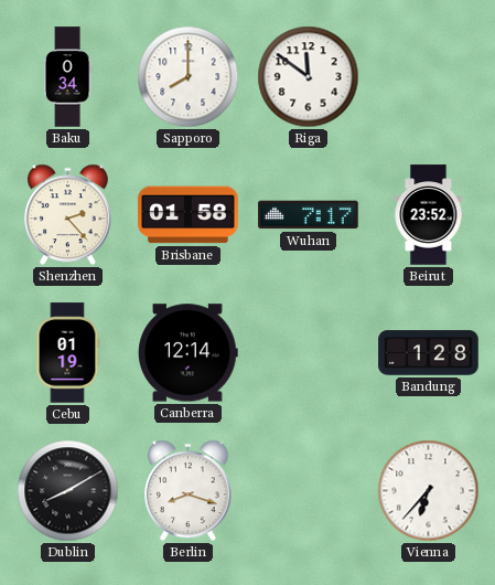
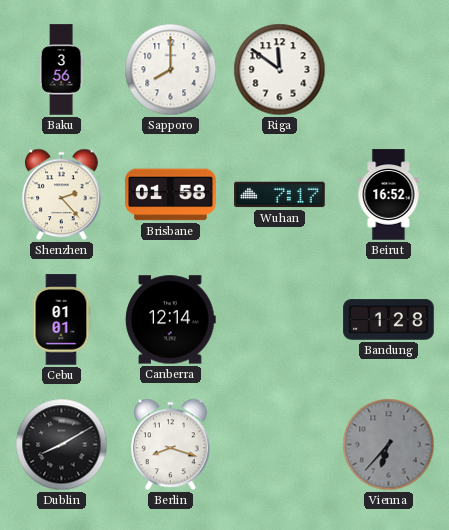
Baku: 0:34 -> 3:56
Beirut: 23:52 -> 16:52
Cebu: 01:19 -> 01:01
Vienna dial: white -> grey
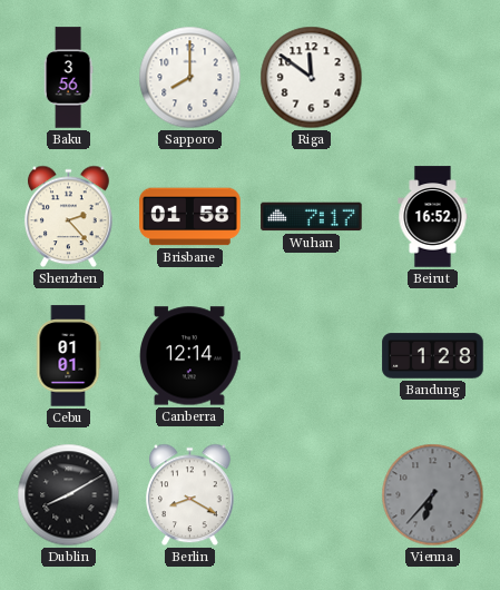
Berlin: 8:18 -> 8:20
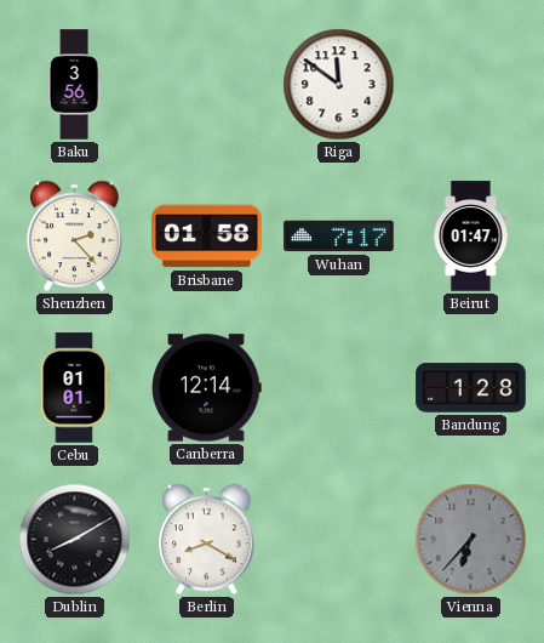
Sapporo: 8:00 -> none
Beirut: 16:52 -> 01:47
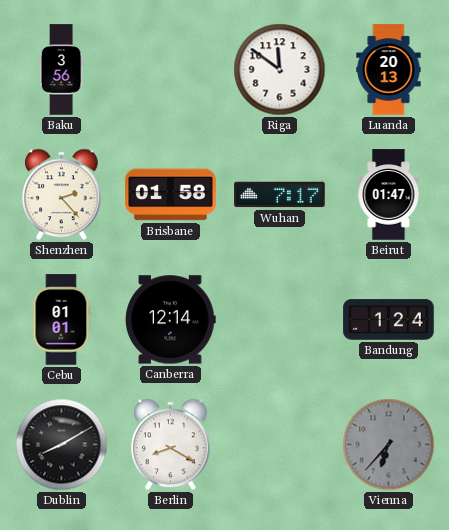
Luanda: none -> 20:13
Bandung: 1:28 -> 1:24
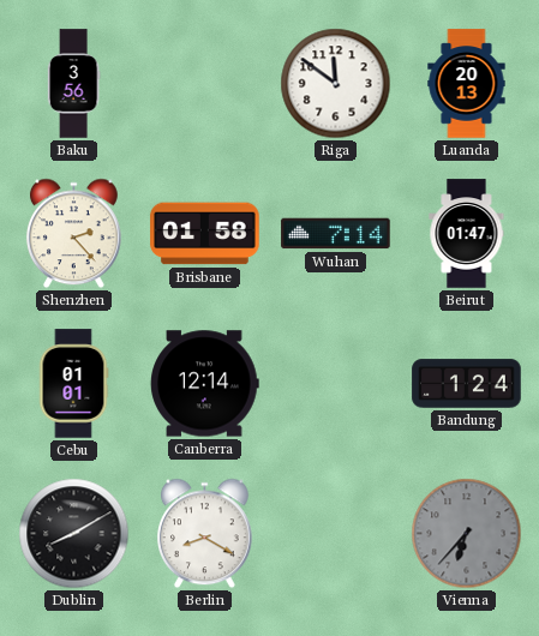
Wuhan: 7:17 -> 7:14
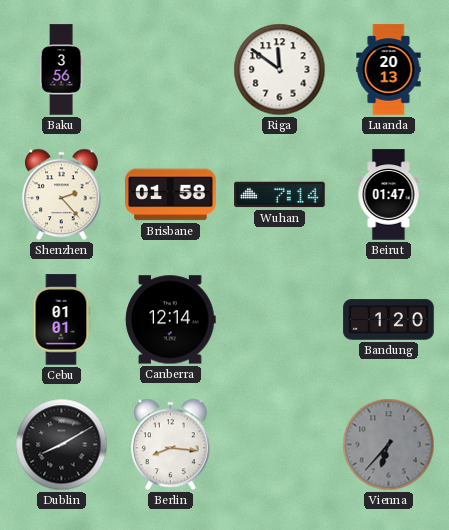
Bandung: 1:24 -> 1:20
Berlin: 8:20 -> 8:16
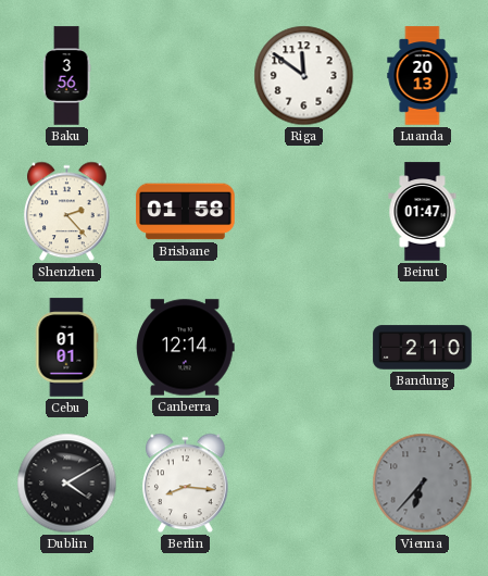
Wuhan: 7:14 -> none
Bandung: 1:20 -> 2:10
Dublin: 8:10 -> 4:10
